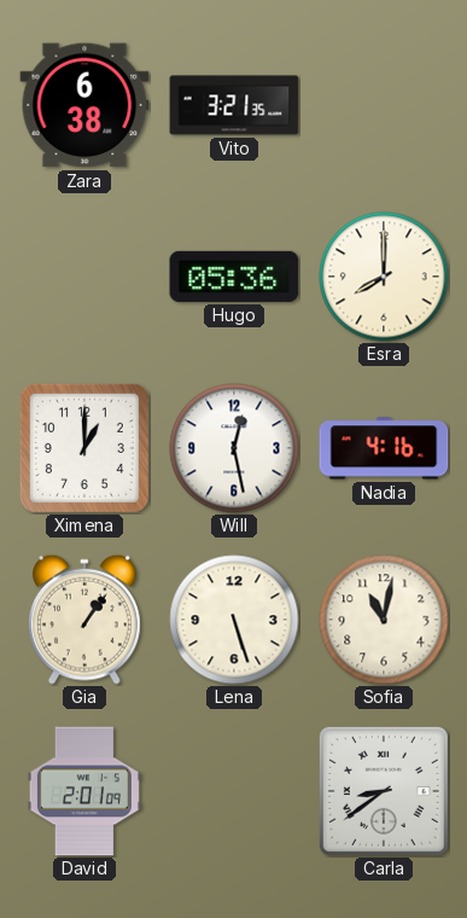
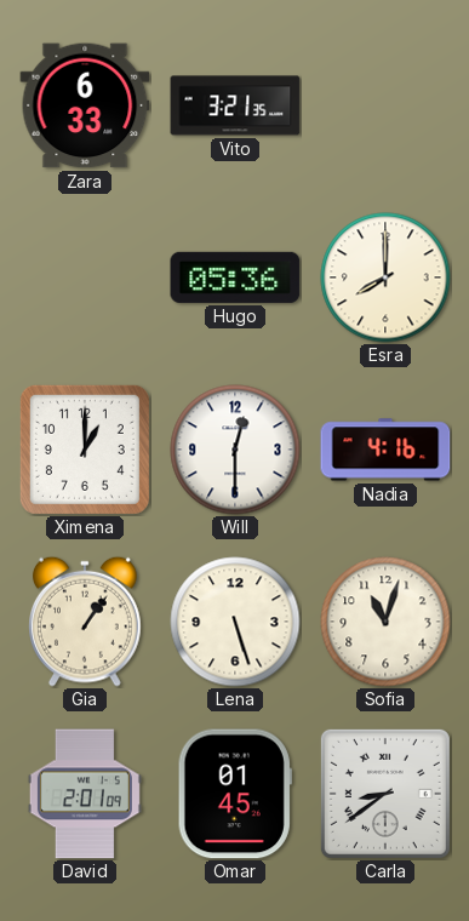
Zara: 6:38 -> 6:33
Will: 12:28 -> 12:30
Sofia: 11:02 -> 11:03
Omar: none -> 01:45
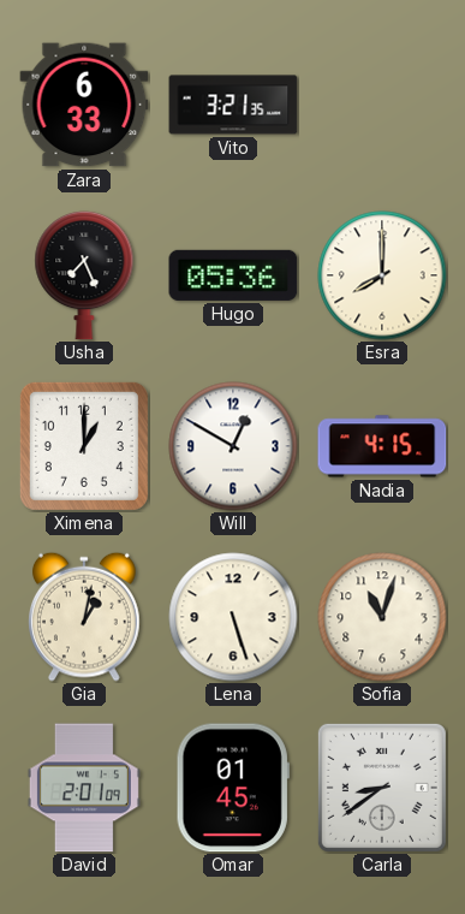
Usha: none -> 7:26
Will: 12:30 -> 12:50
Nadia: 4:16 -> 4:15
Gia: 1:06 -> 1:02
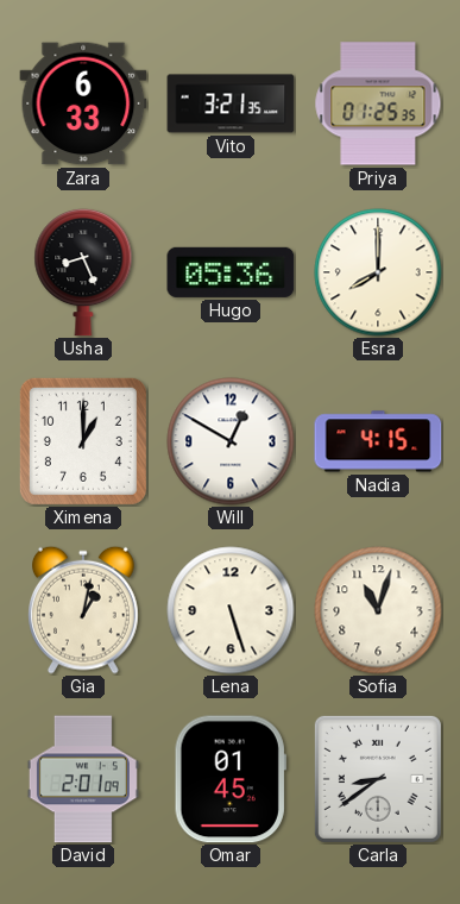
Priya: none -> 01:25
Usha: 7:26 -> 8:26
